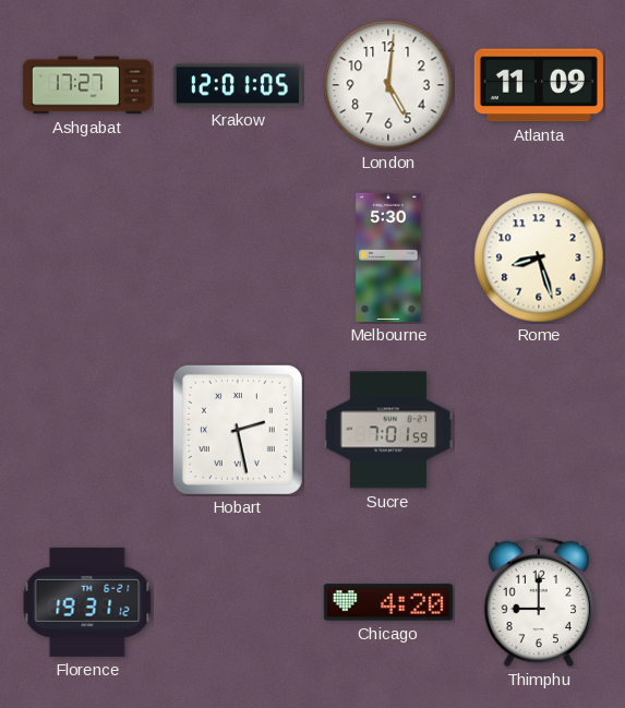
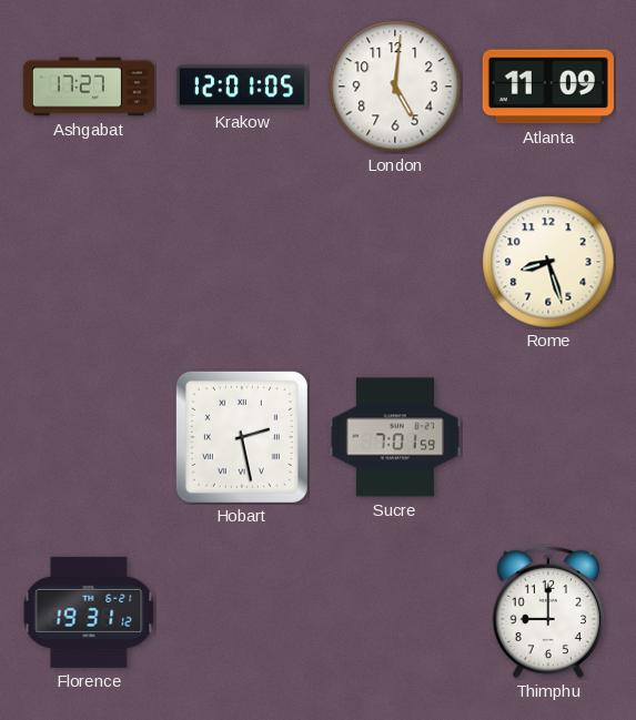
Melbourne: 5:30 -> none
Chicago: 4:20 -> none
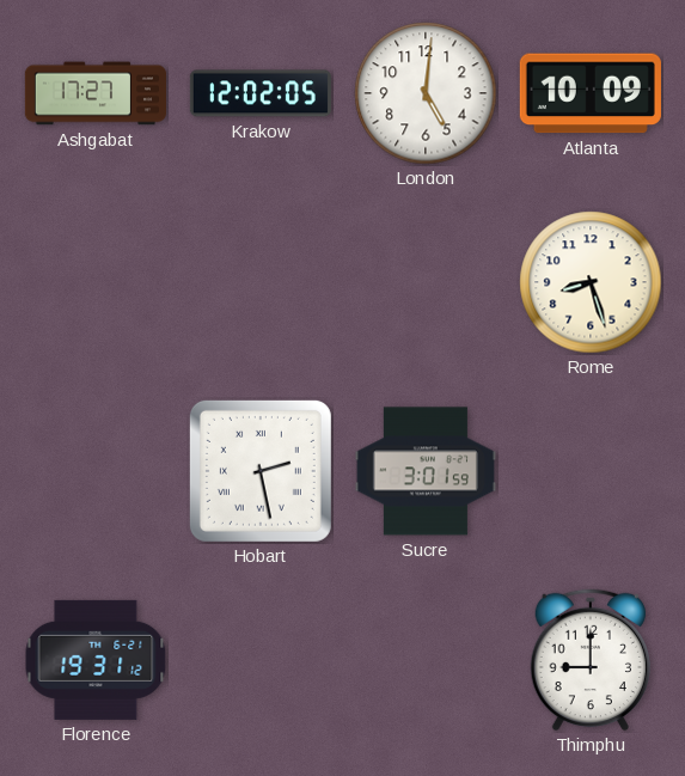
Krakow: 12:01 -> 12:02
Atlanta: 11:09 -> 10:09
Sucre: 7:01 -> 3:01
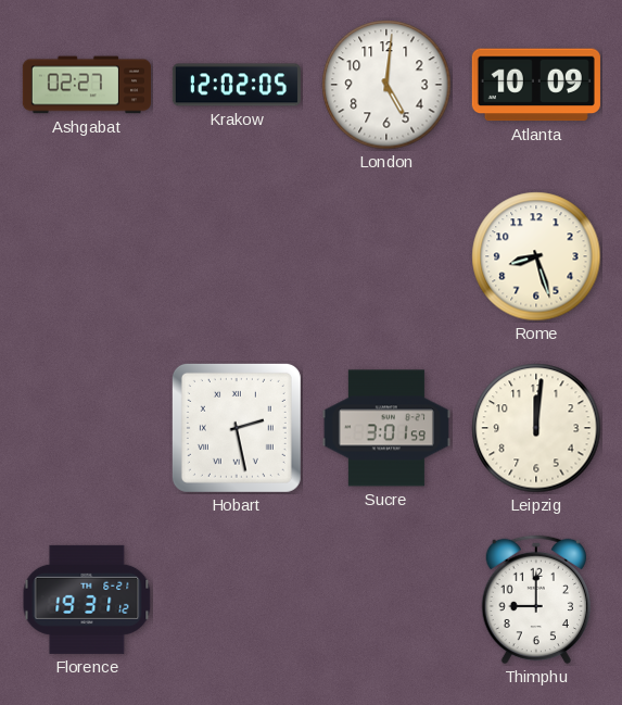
Ashgabat: 17:27 -> 02:27
Leipzig: none -> 12:01
